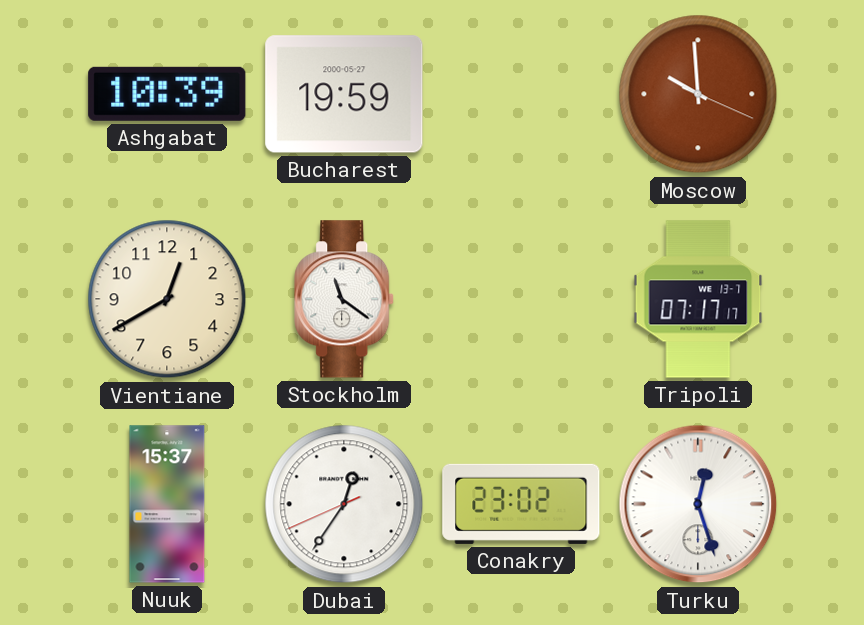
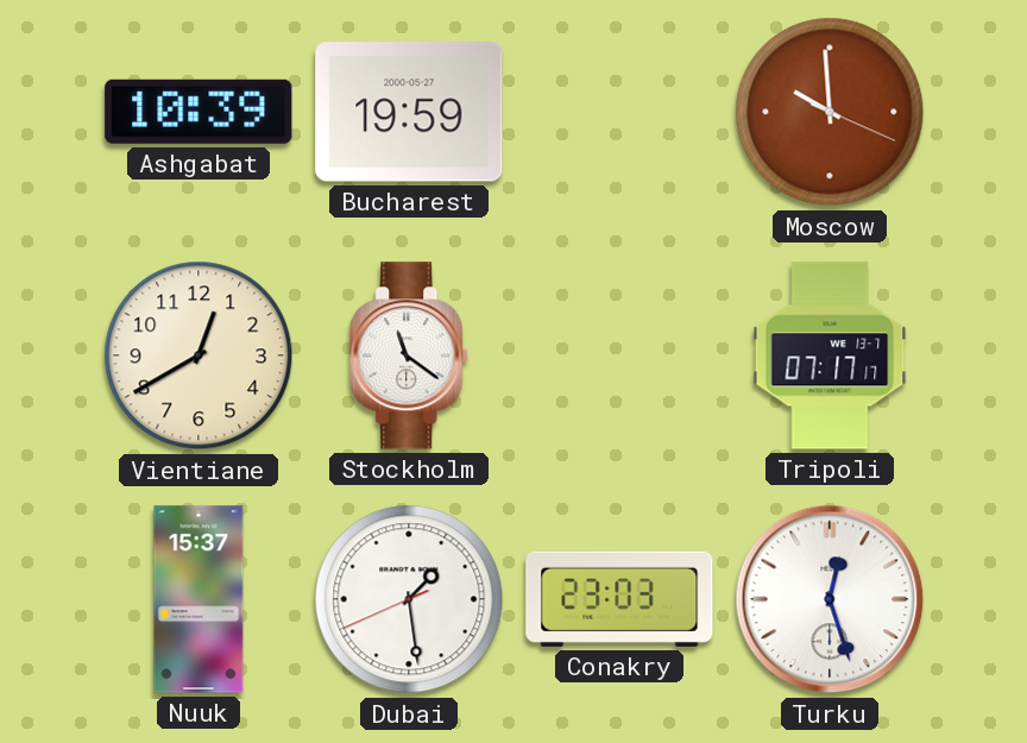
Dubai: 12:35 -> 1:28
Conakry: 23:02 -> 23:03
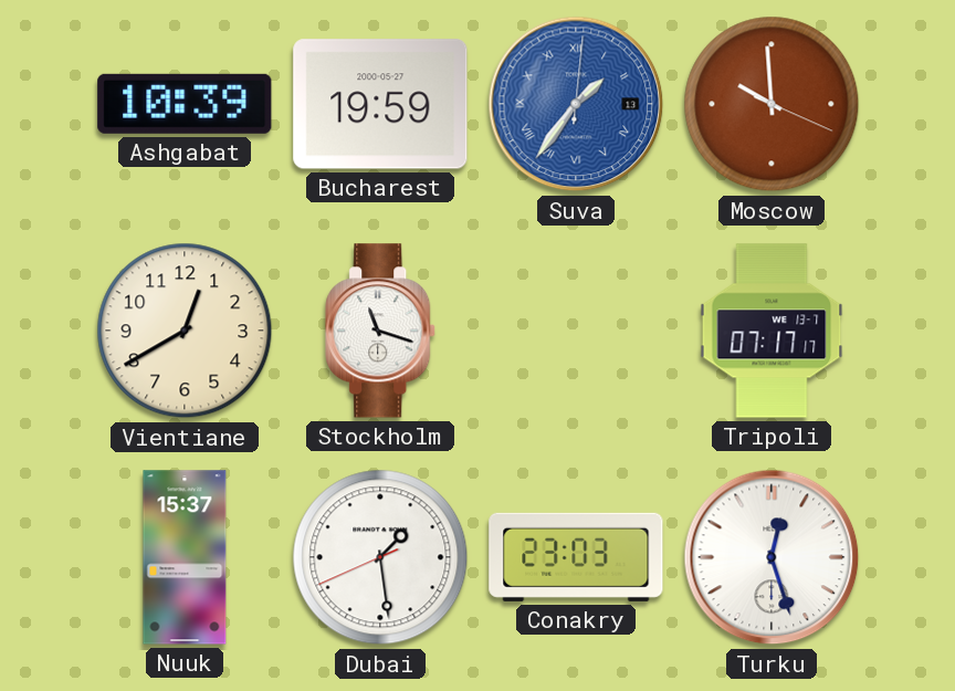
Suva: none -> 1:36
Stockholm: 11:21 -> 11:18
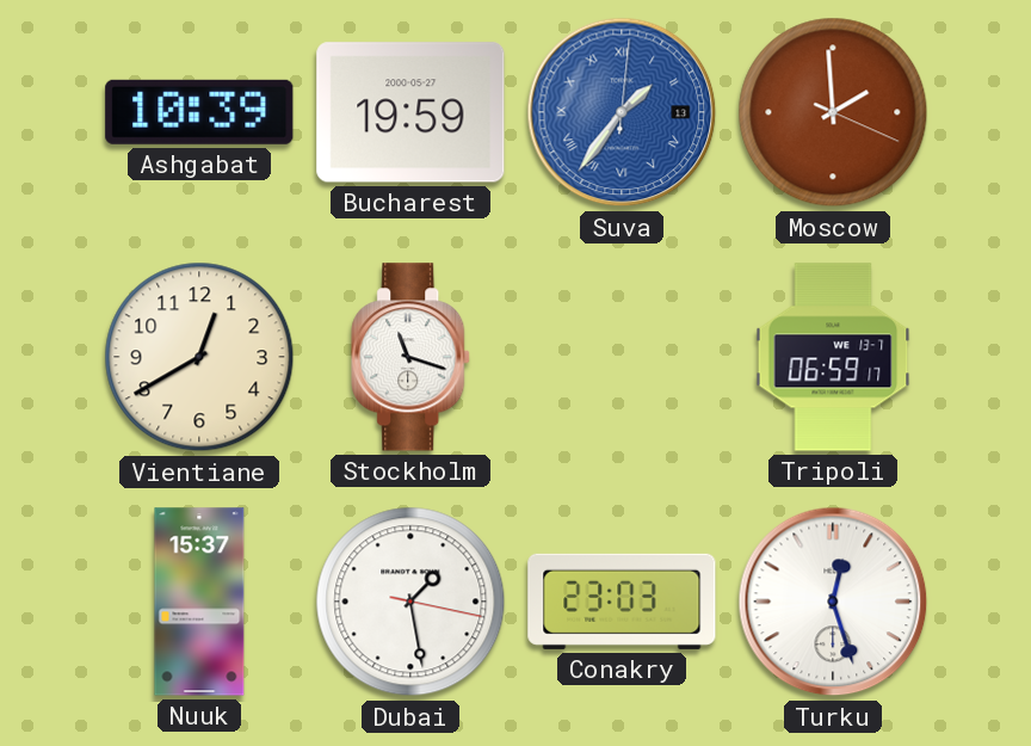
Moscow: 9:59 -> 1:59
Tripoli: 07:17 -> 06:59
Dubai: 1:28:41 -> 1:28:17
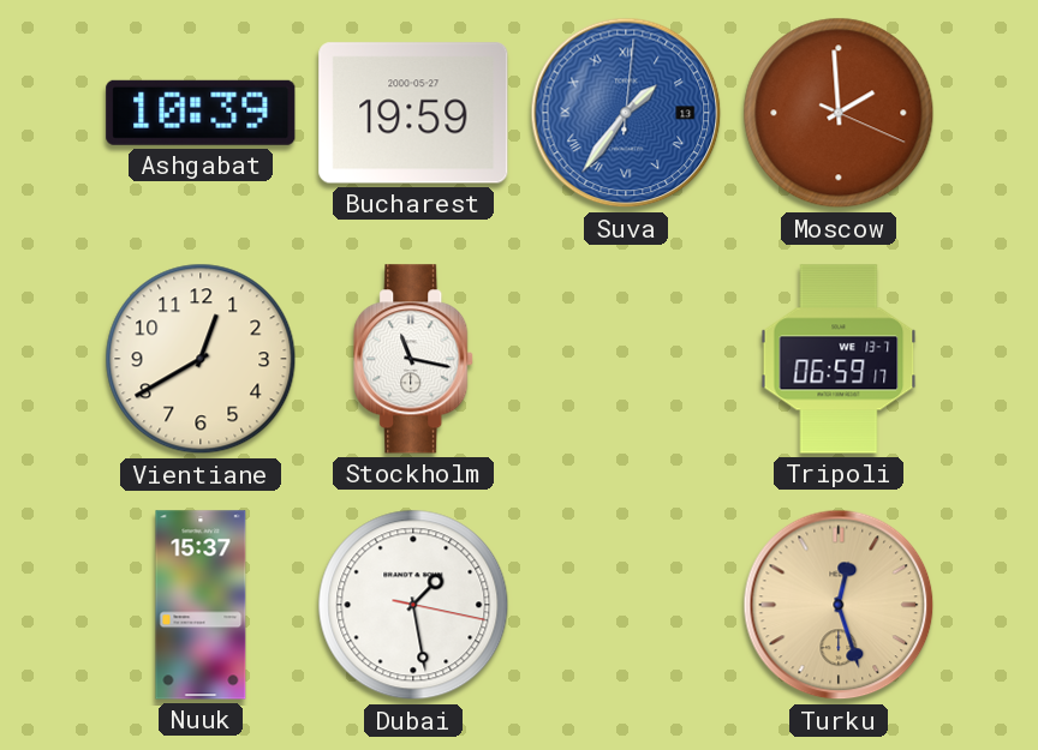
Stockholm: 11:18 -> 11:17
Conakry: 23:03 -> none
Turku dial: white -> champagne
